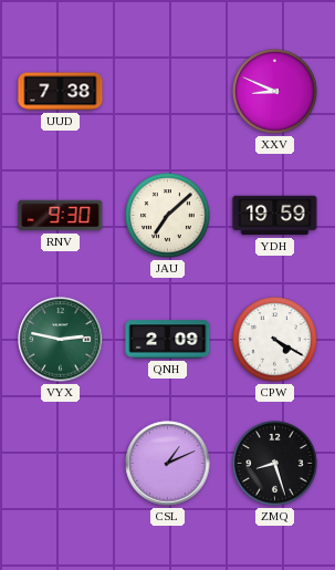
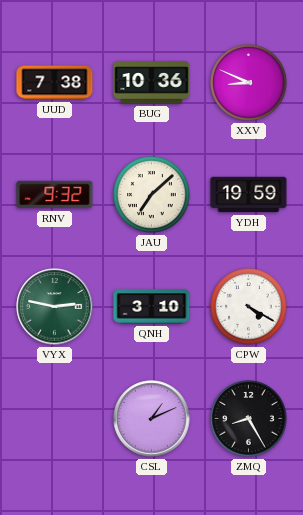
BUG: none -> 10:36
RNV: 9:30 -> 9:32
QNH: 2:09 -> 3:10
ZMQ: 8:27 -> 8:25
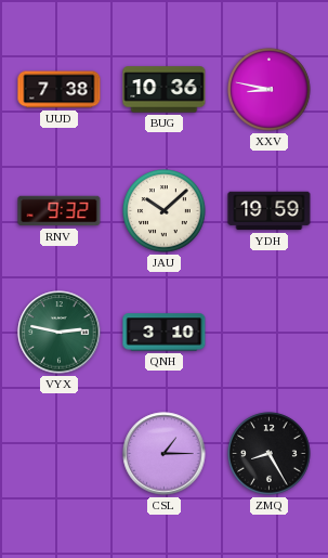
XXV: 8:49 -> 8:47
JAU: 7:08 -> 10:08
CPW: 4:20 -> none
CSL: 1:11 -> 1:15
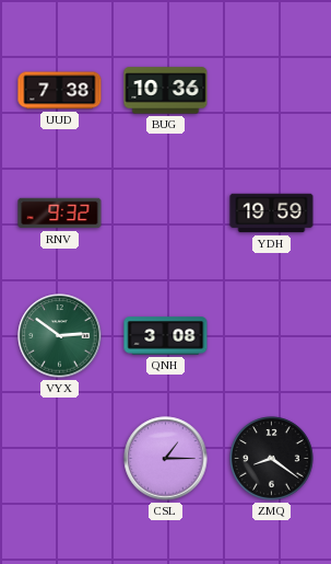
XXV: 8:47 -> none
JAU: 10:08 -> none
VYX: 2:47 -> 2:51
QNH: 3:10 -> 3:08
ZMQ: 8:25 -> 8:21
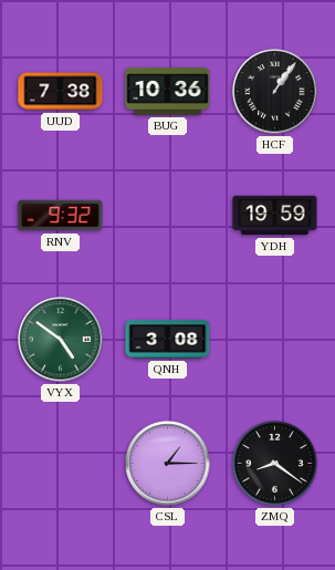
HCF: none -> 1:06
VYX: 2:51 -> 4:51
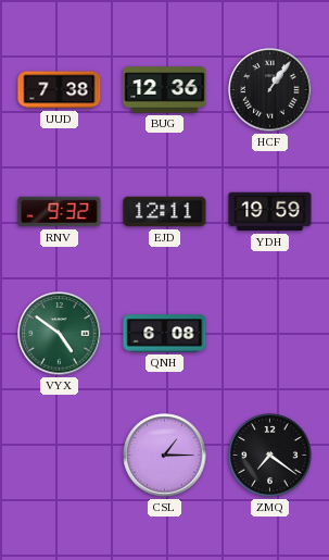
BUG: 10:36 -> 12:36
EJD: none -> 12:11
QNH: 3:08 -> 6:08
ZMQ: 8:21 -> 7:21
